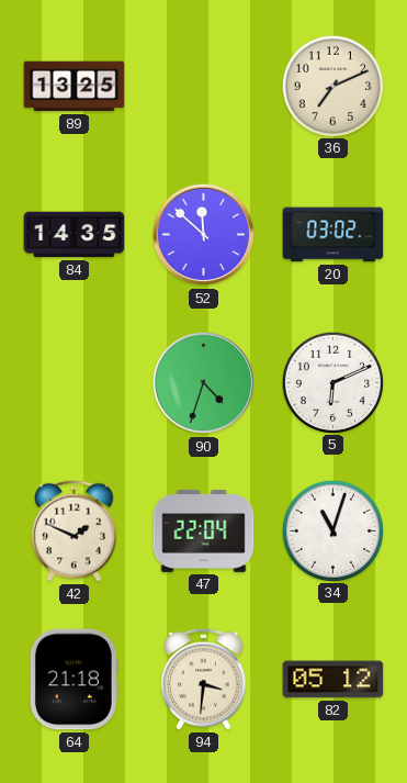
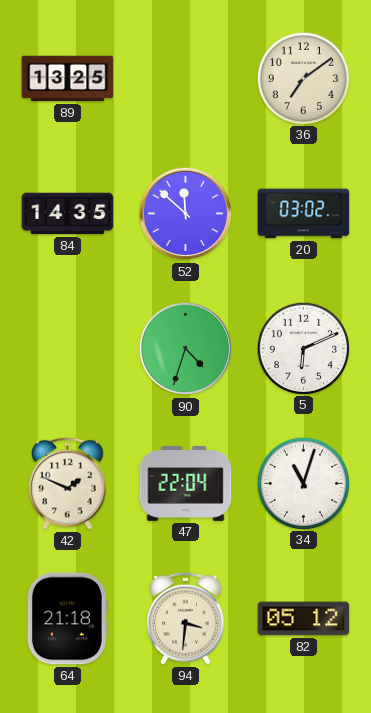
36: 7:11 -> 7:09
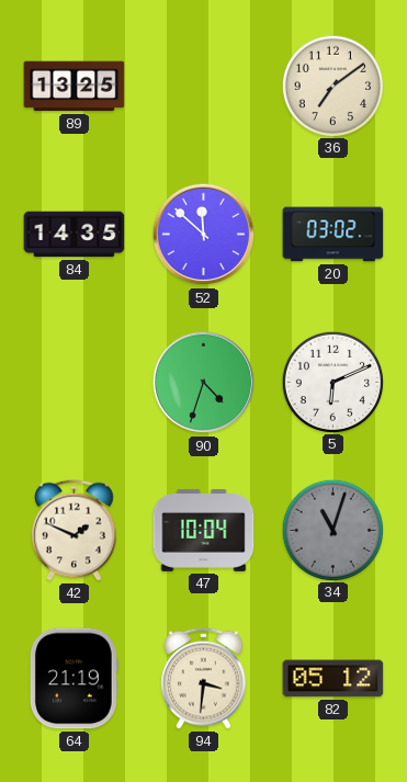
47: 22:04 -> 10:04
34 dial: white -> grey
64: 21:18 -> 21:19
